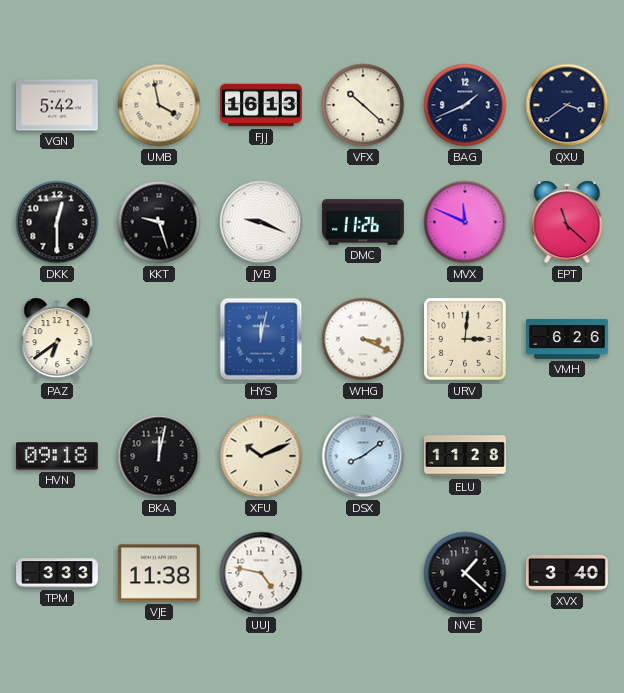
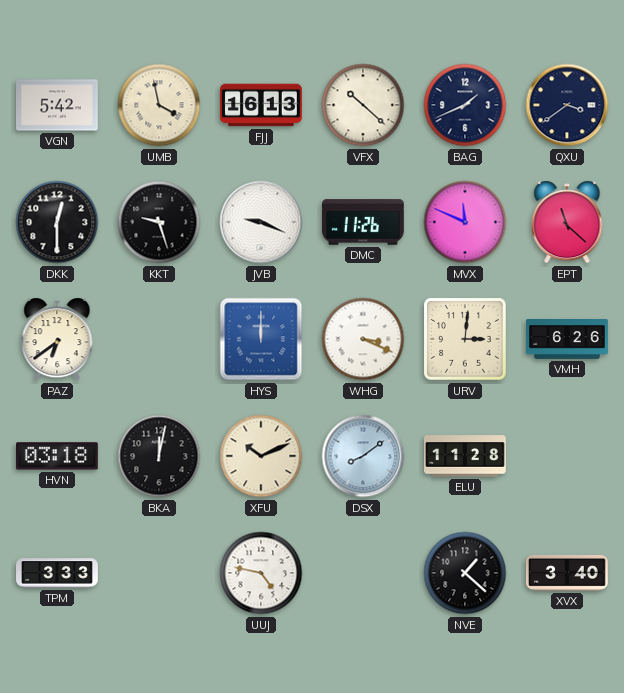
HYS: 12:02 -> 12:00
HVN: 09:18 -> 03:18
VJE: 11:38 -> none
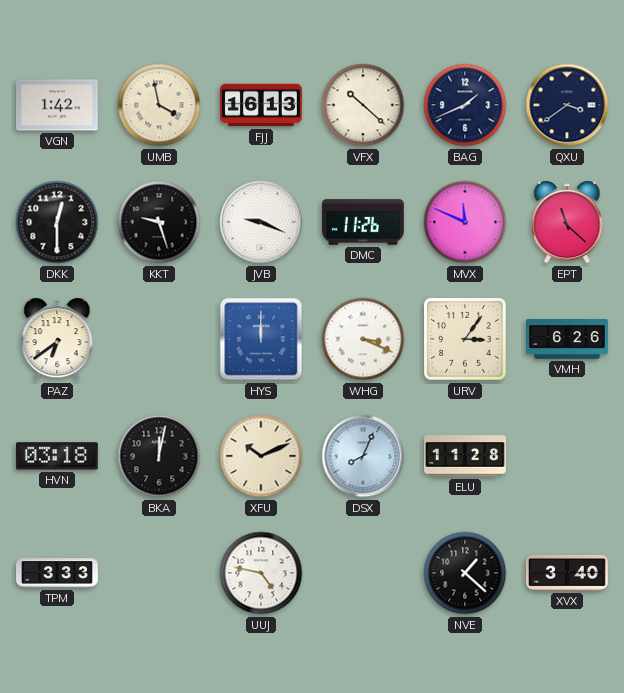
VGN: 5:42 -> 1:42
URV: 3:01 -> 3:06
DSX: 8:09 -> 8:04
